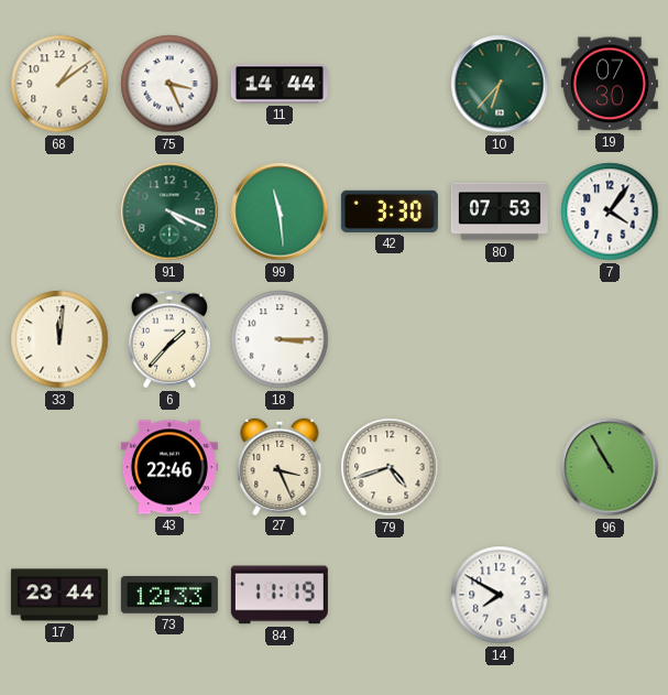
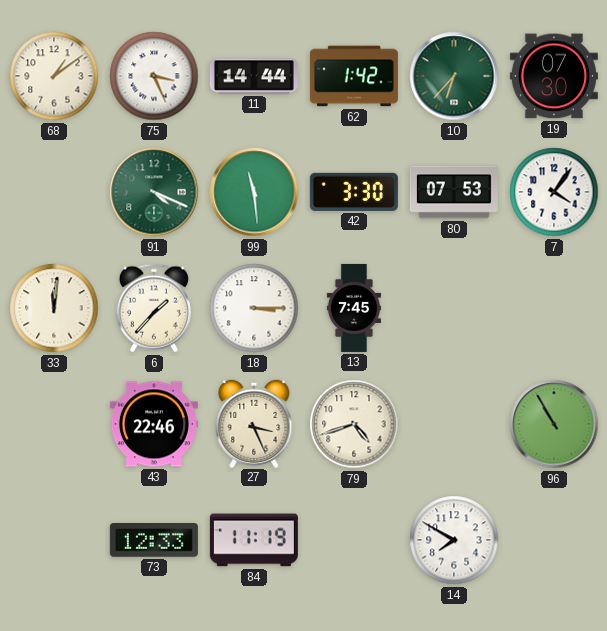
62: none -> 1:42
13: none -> 7:45
17: 23:44 -> none
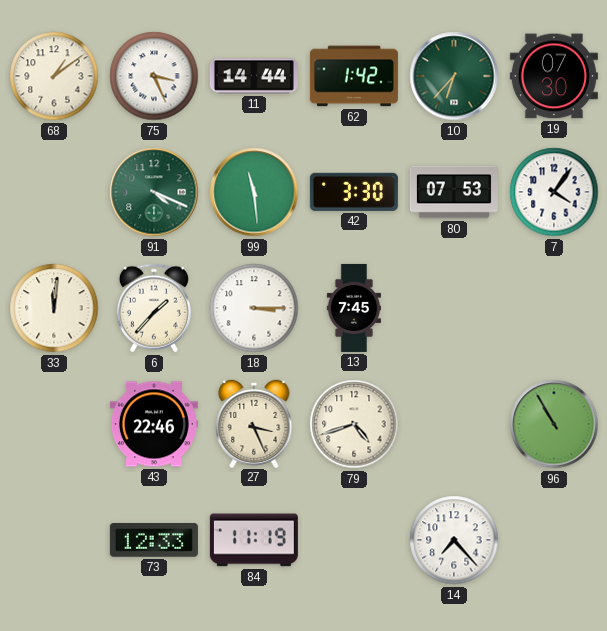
14: 7:50 -> 7:23
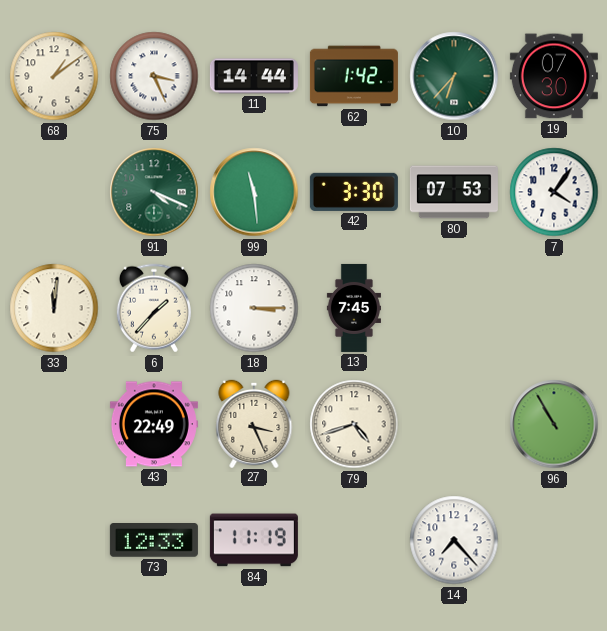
43: 22:46 -> 22:49
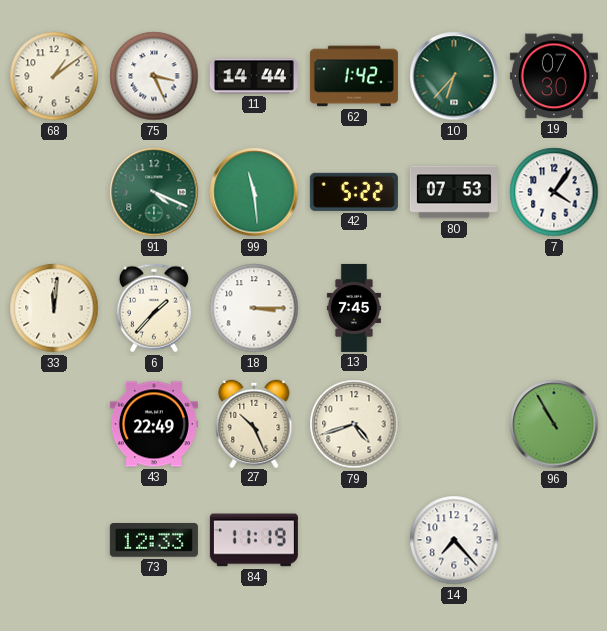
42: 3:30 -> 5:22
27: 3:26 -> 10:26
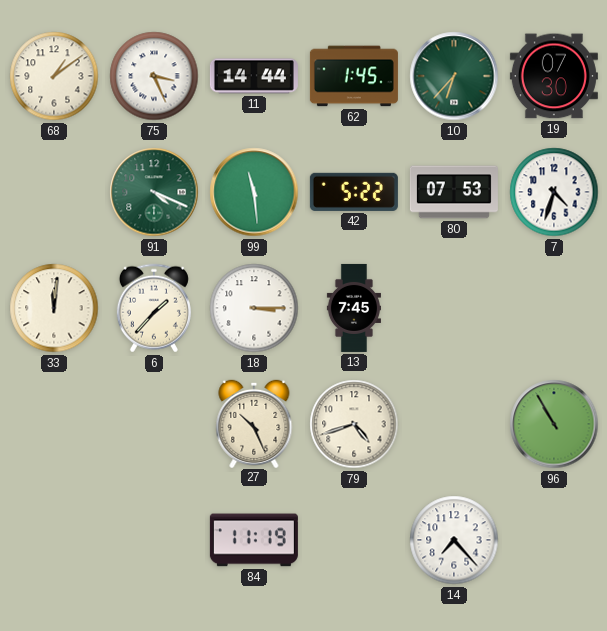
62: 1:42 -> 1:45
7: 4:06 -> 4:33
43: 22:49 -> none
73: 12:33 -> none
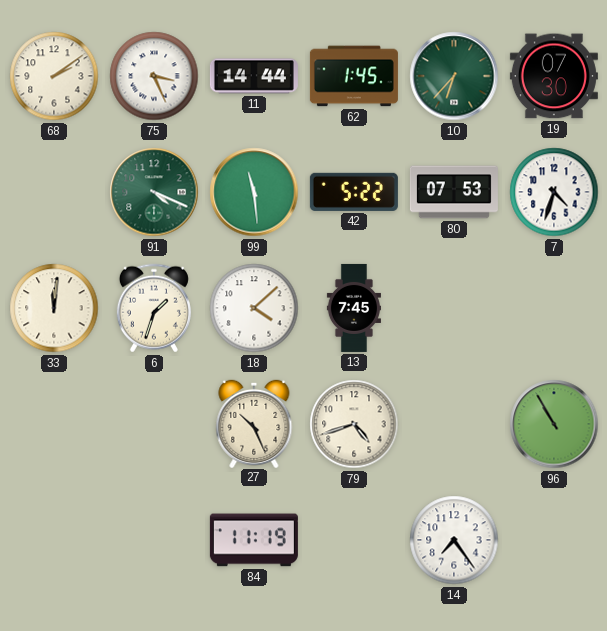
68: 1:09 -> 2:09
6: 1:37 -> 1:33
18: 3:15 -> 4:08
14: 7:23 -> 7:24
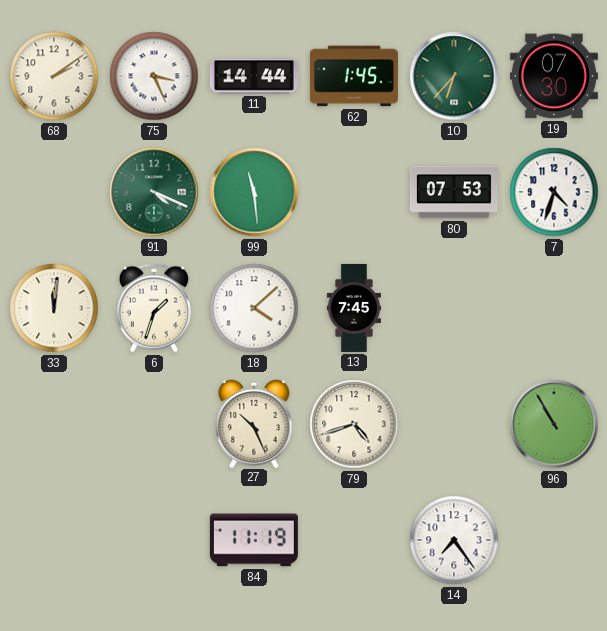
42: 5:22 -> none
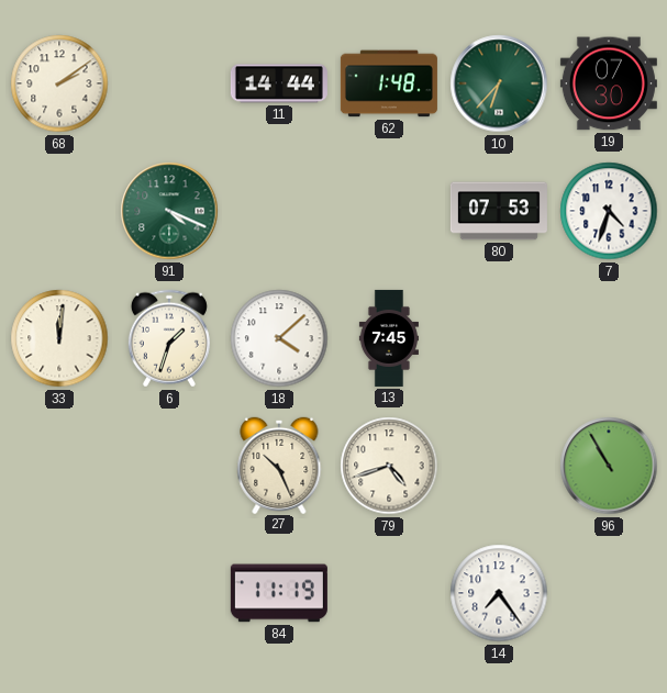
75: 3:26 -> none
62: 1:45 -> 1:48
99: 11:29 -> none
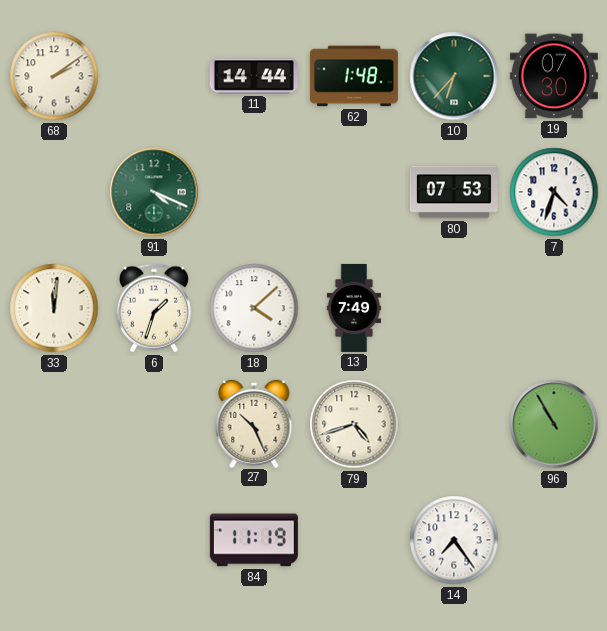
13: 7:45 -> 7:49
